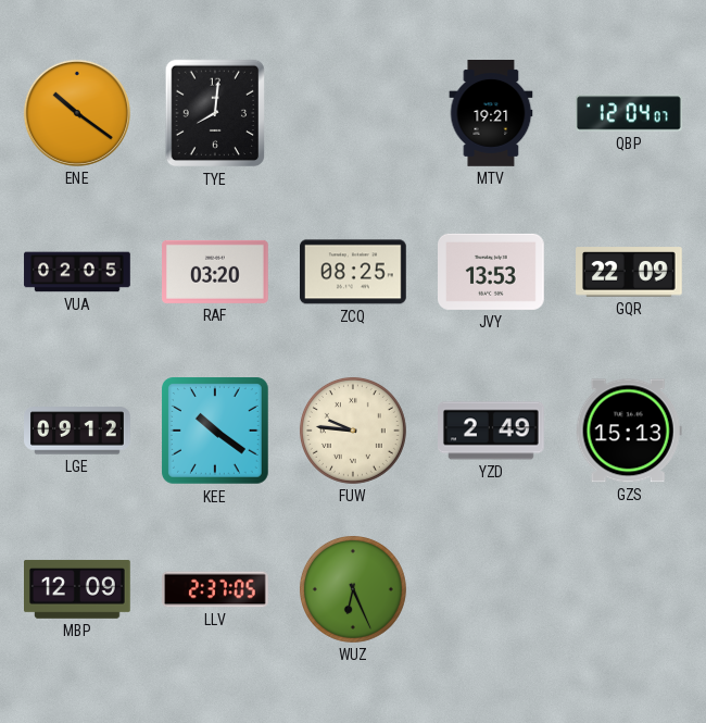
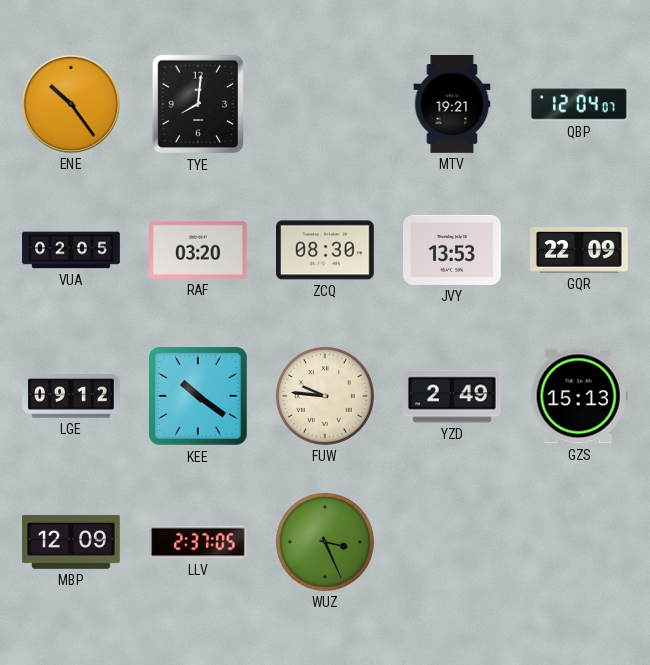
ENE: 10:21 -> 10:24
ZCQ: 08:25 -> 08:30
WUZ: 6:26 -> 3:26
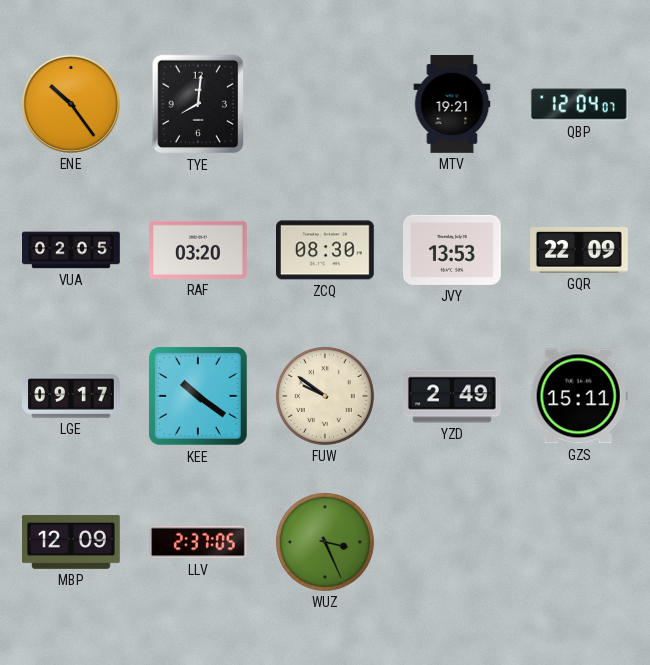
LGE: 09:12 -> 09:17
FUW: 9:46 -> 9:51
GZS: 15:13 -> 15:11
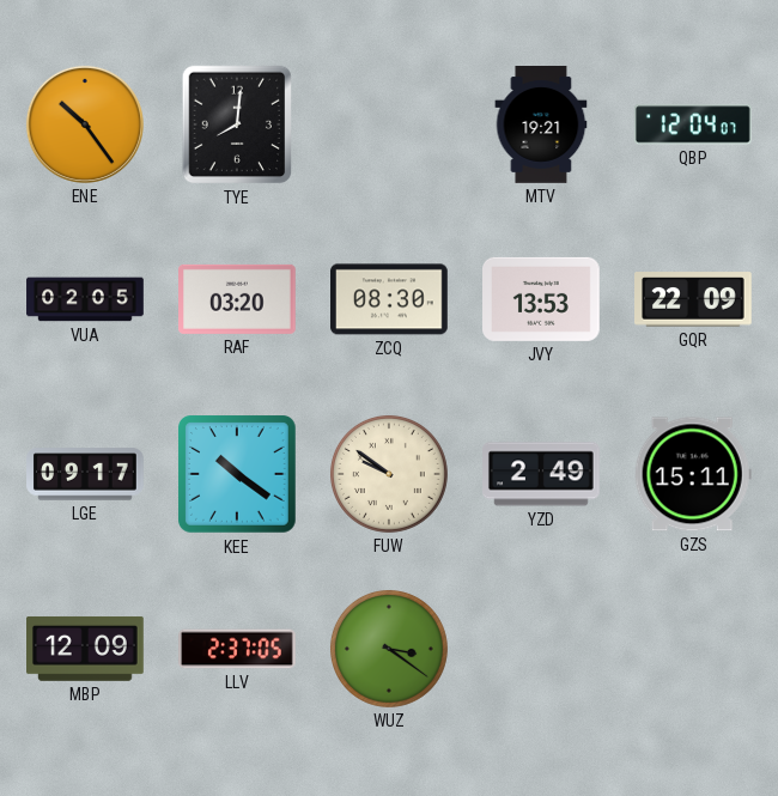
WUZ: 3:26 -> 3:21
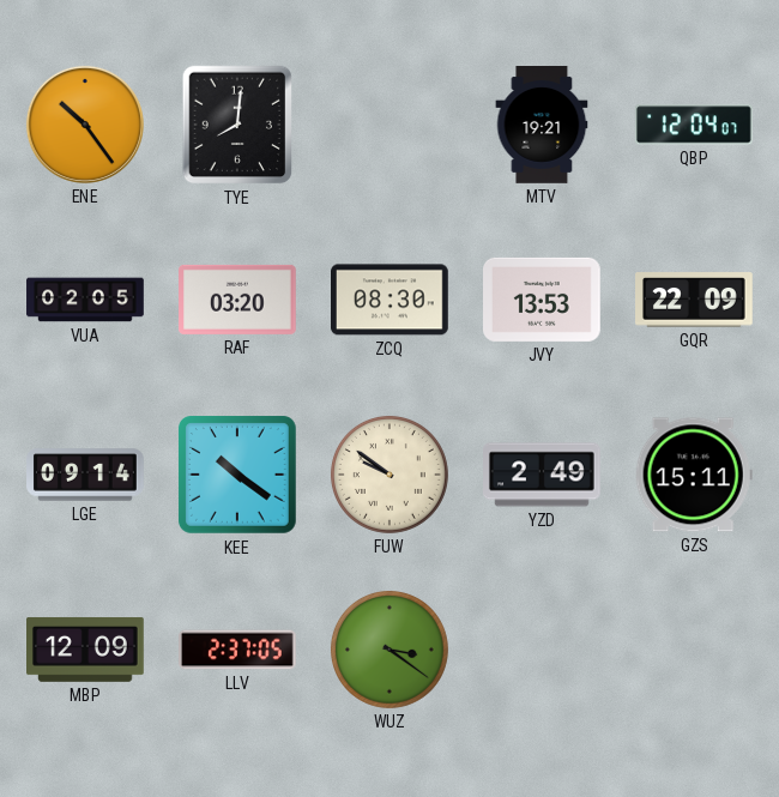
LGE: 09:17 -> 09:14
